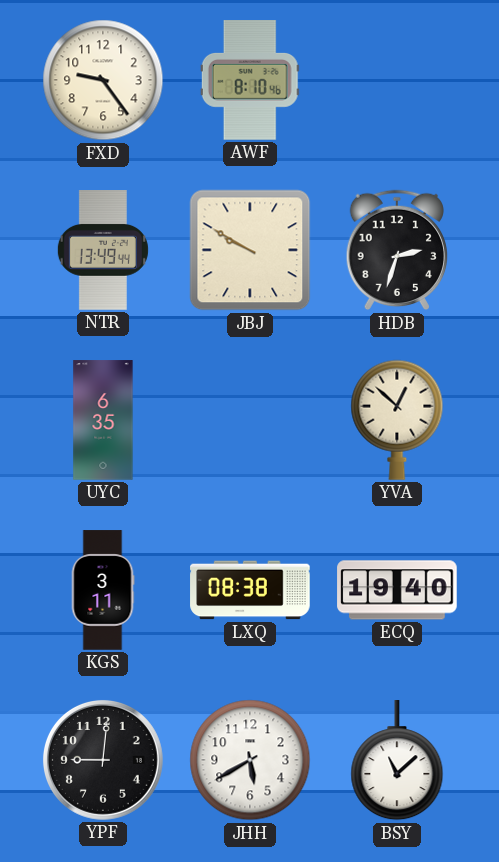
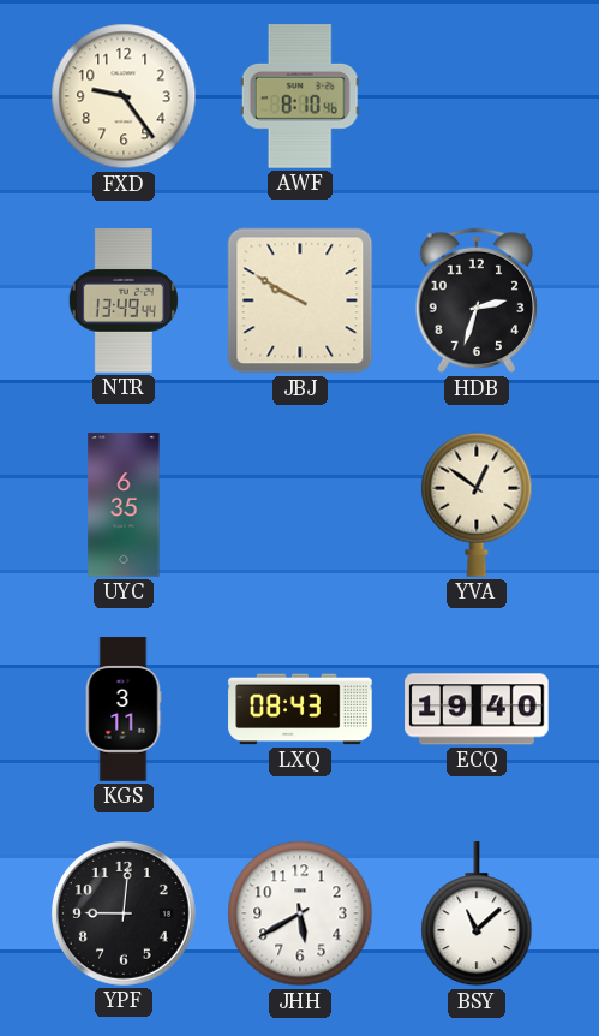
YVA: 12:52 -> 12:51
LXQ: 08:38 -> 08:43
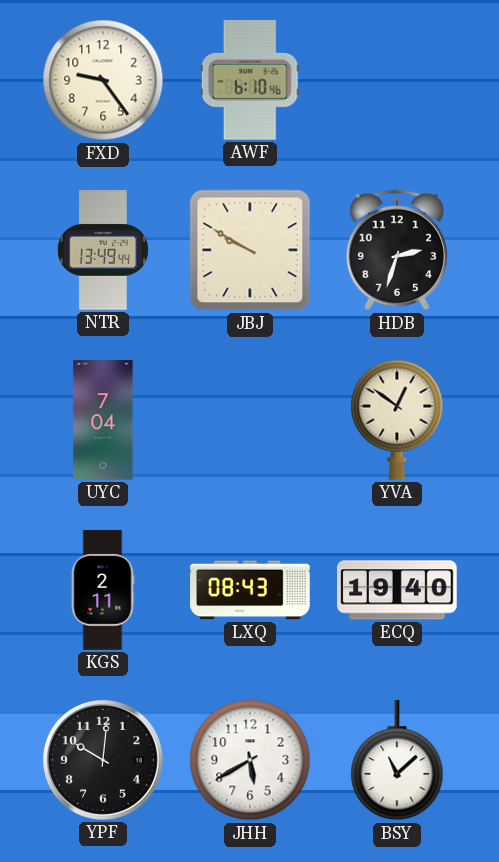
AWF: 8:10 -> 6:10
UYC: 6:35 -> 7:04
KGS: 3:11 -> 2:11
YPF: 9:01 -> 10:01
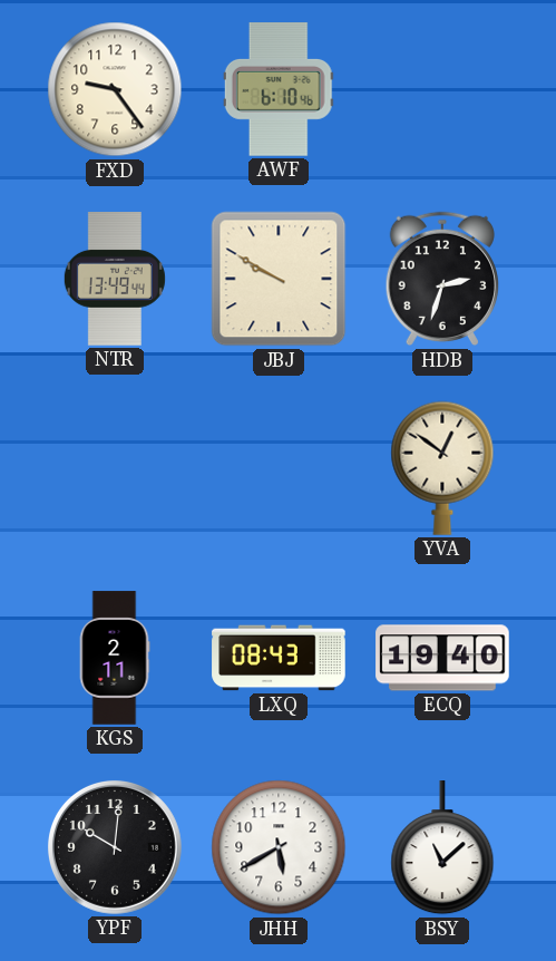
UYC: 7:04 -> none
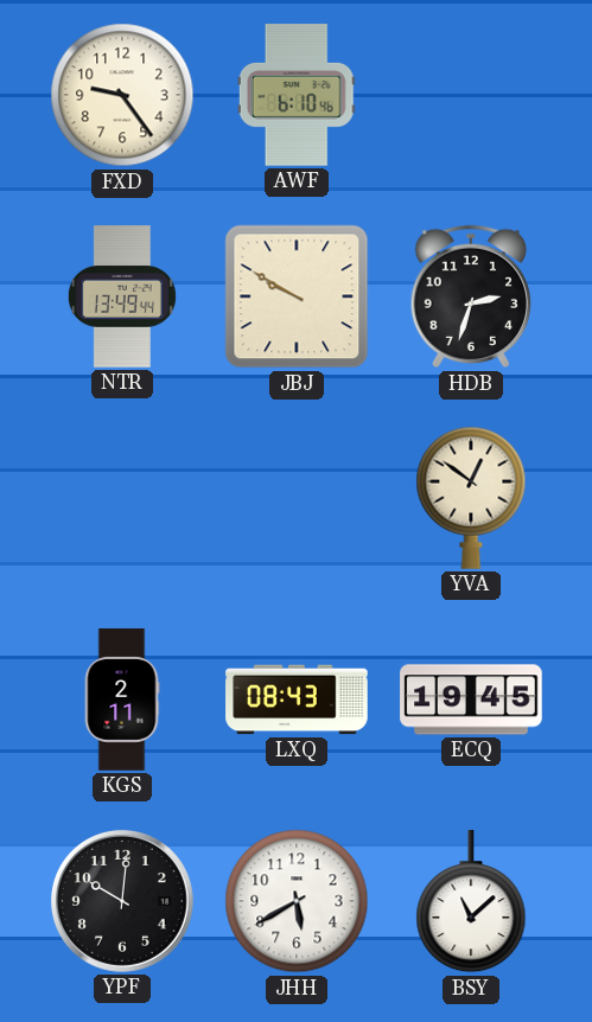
ECQ: 19:40 -> 19:45
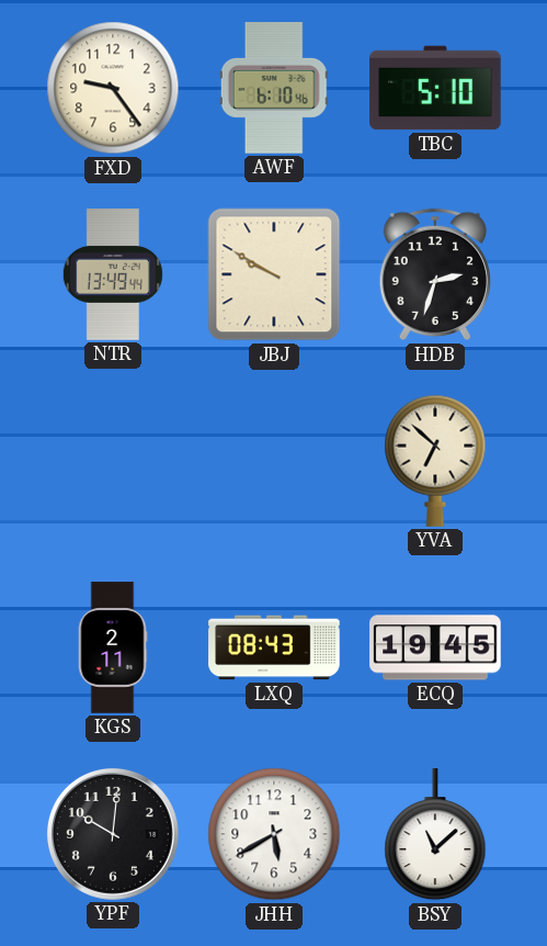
TBC: none -> 5:10
YVA: 12:51 -> 6:52
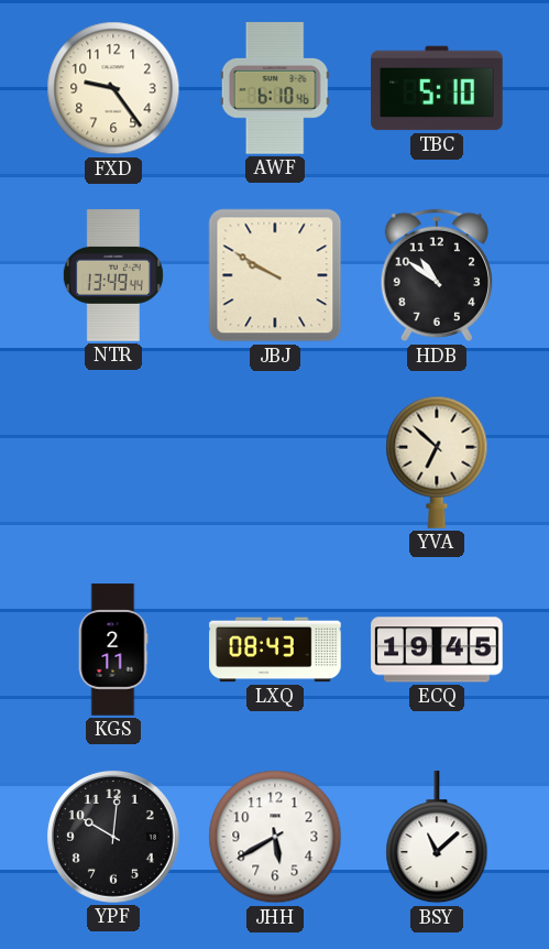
HDB: 2:33 -> 10:51
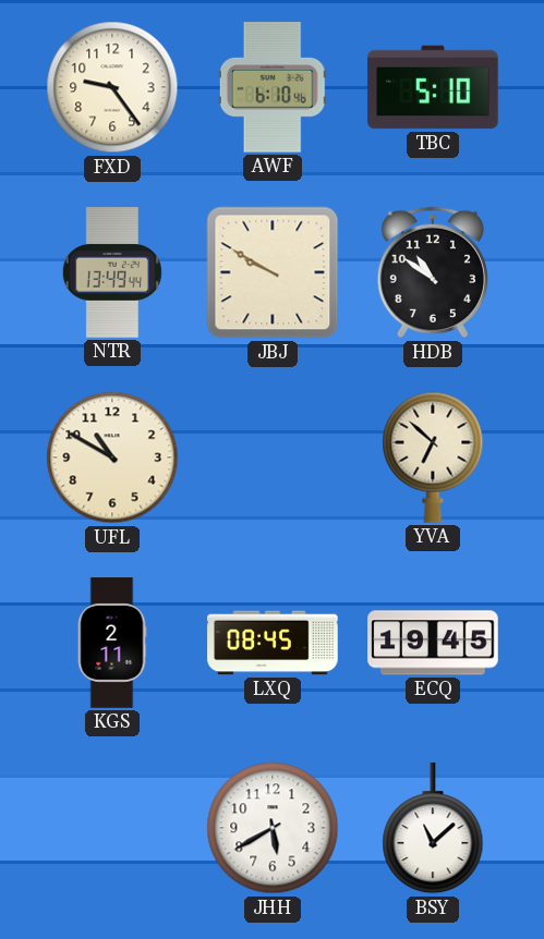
UFL: none -> 10:50
LXQ: 08:43 -> 08:45
YPF: 10:01 -> none
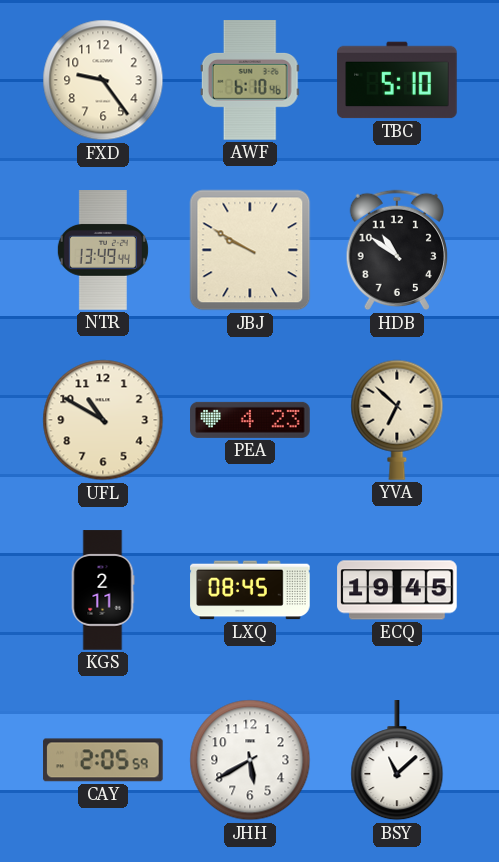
PEA: none -> 4:23
CAY: none -> 2:05
